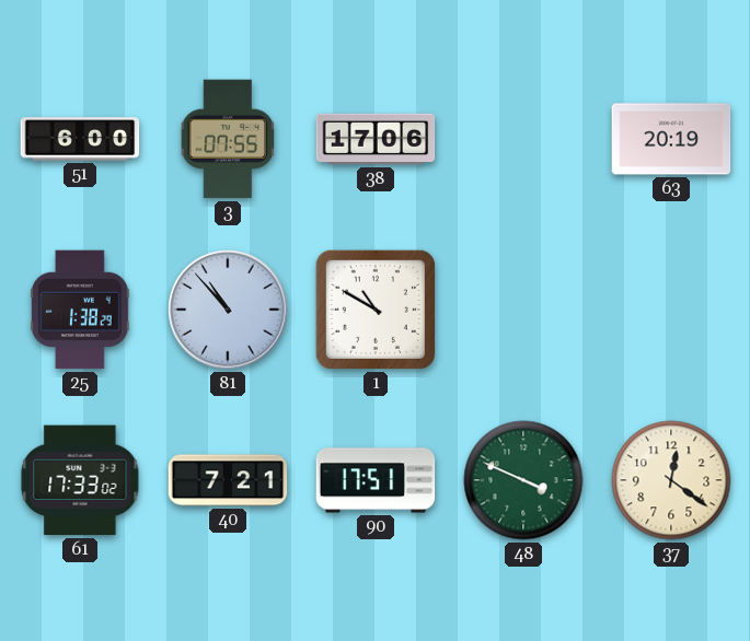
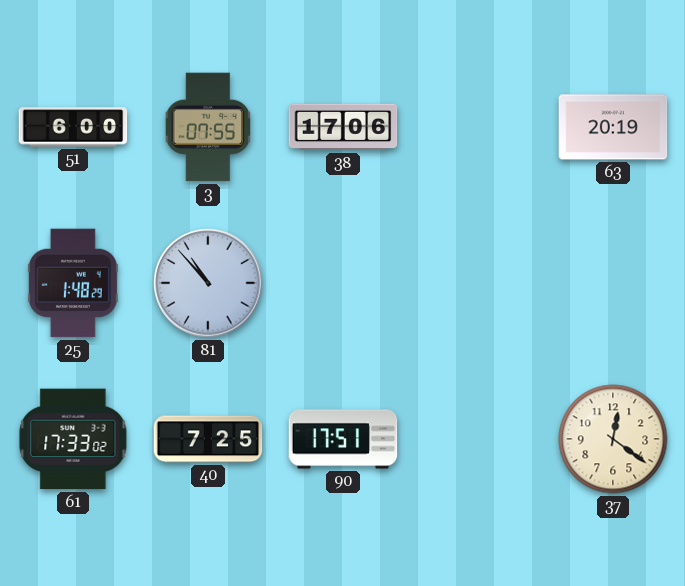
25: 1:38 -> 1:48
1: 10:50 -> none
40: 7:21 -> 7:25
48: 3:49 -> none
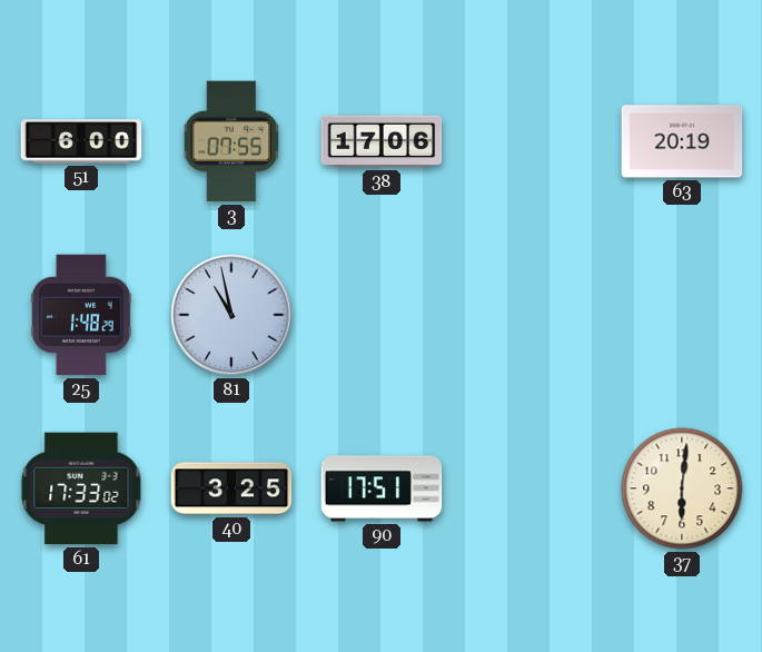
81: 10:53 -> 10:58
40: 7:25 -> 3:25
37: 12:21 -> 6:01
